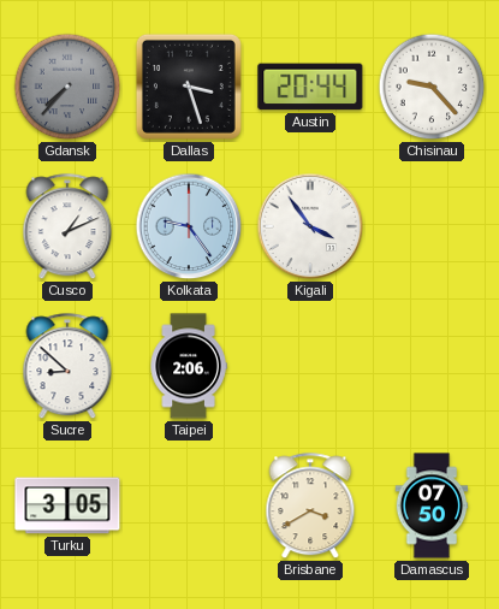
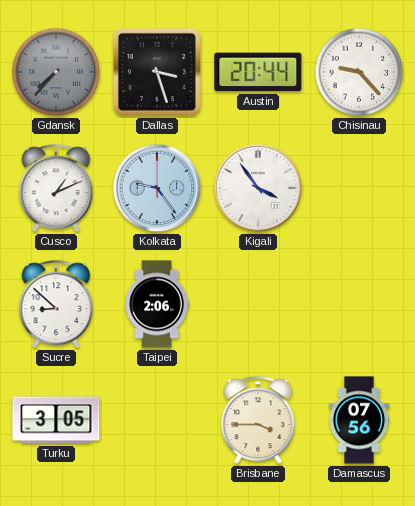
Brisbane: 3:40 -> 3:45
Damascus: 07:50 -> 07:56
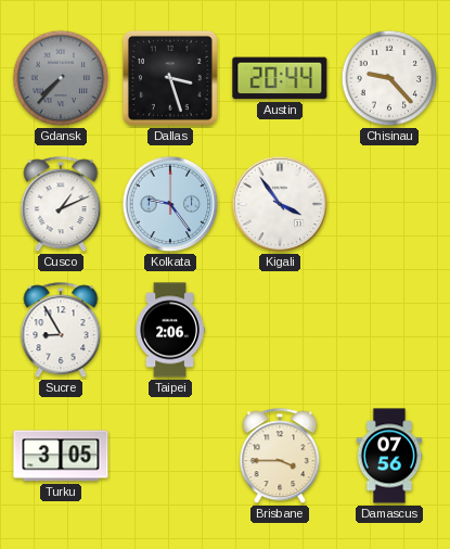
Sucre: 8:52 -> 8:55
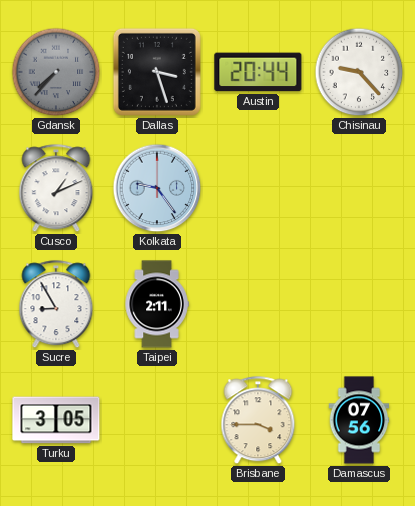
Kigali: 3:54 -> none
Taipei: 2:06 -> 2:11
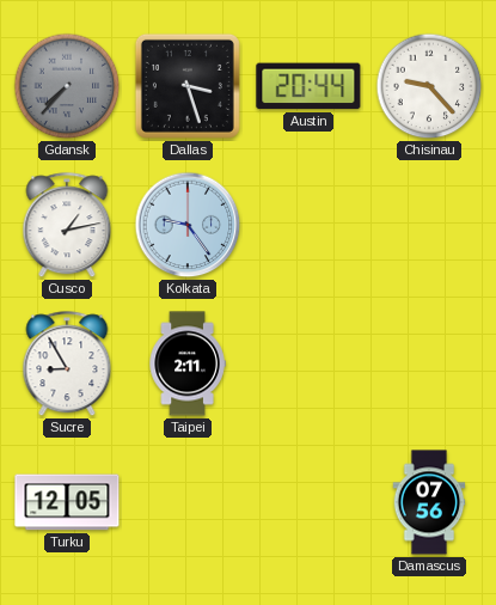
Cusco: 1:11 -> 1:13
Turku: 3:05 -> 12:05
Brisbane: 3:45 -> none
